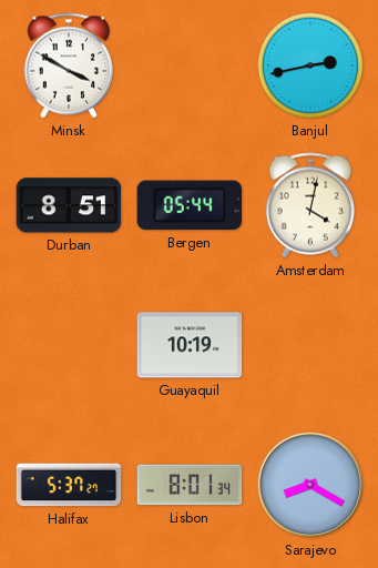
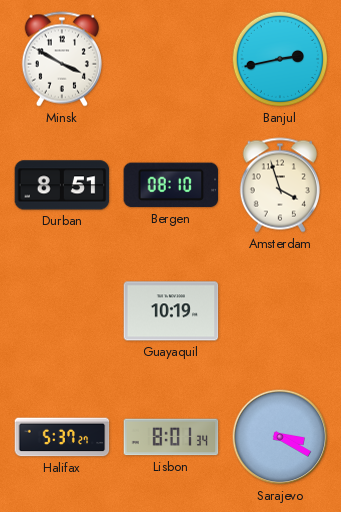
Bergen: 05:44 -> 08:10
Amsterdam: 4:02 -> 3:57
Sarajevo: 8:20 -> 3:20
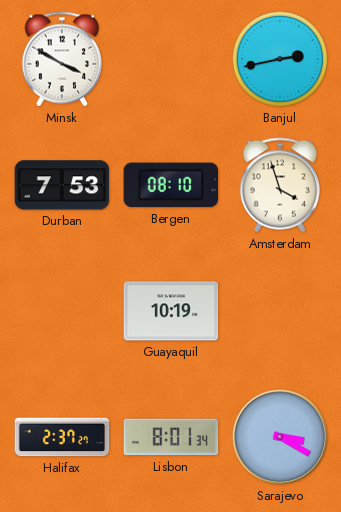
Durban: 8:51 -> 7:53
Halifax: 5:37 -> 2:37
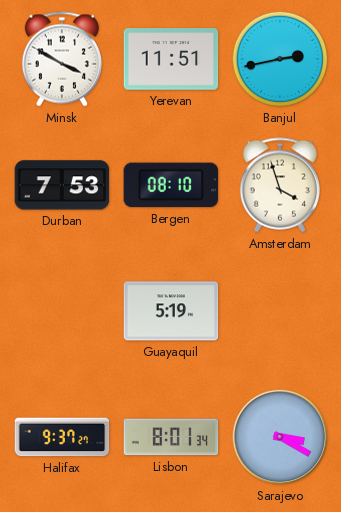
Yerevan: none -> 11:51
Guayaquil: 10:19 -> 5:19
Halifax: 2:37 -> 9:37
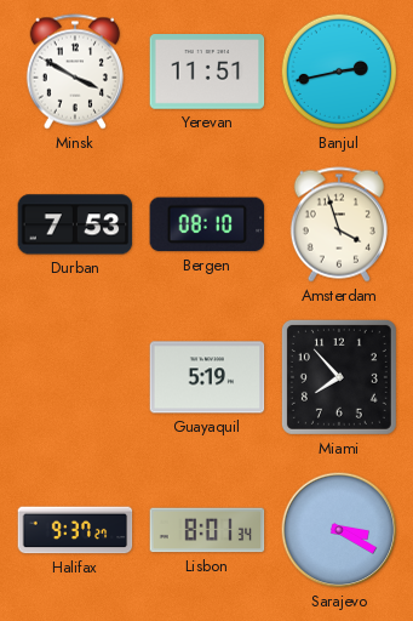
Miami: none -> 7:53
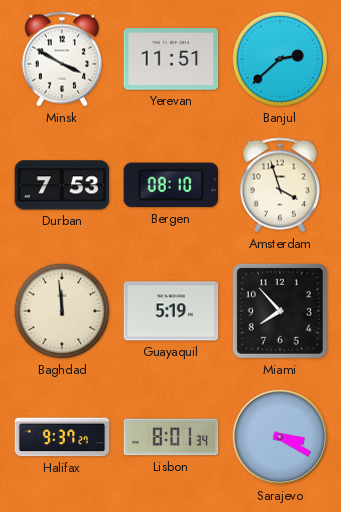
Banjul: 2:43 -> 2:38
Baghdad: none -> 11:59
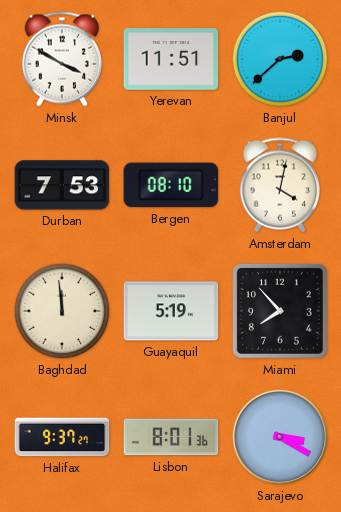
Amsterdam: 3:57 -> 4:02
Lisbon: 8:01:34 -> 8:01:36
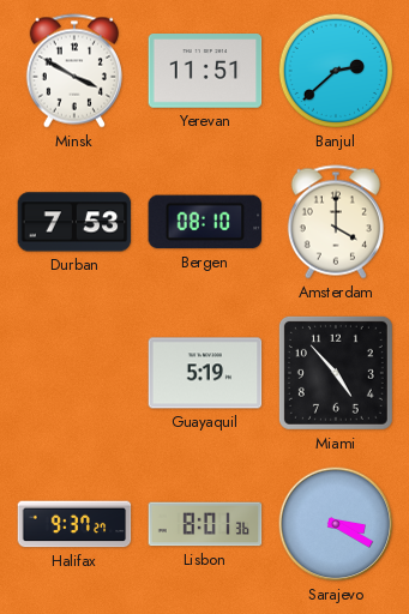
Amsterdam: 4:02 -> 4:00
Baghdad: 11:59 -> none
Miami: 7:53 -> 4:53
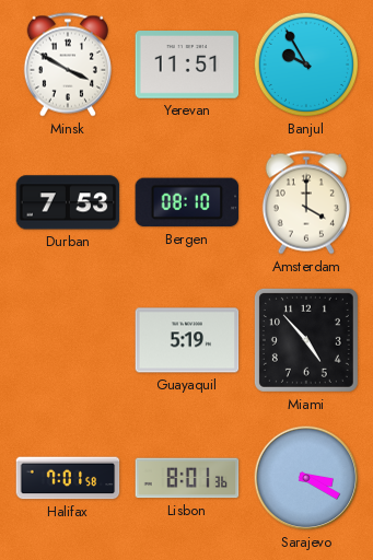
Banjul: 2:38 -> 9:55
Halifax: 9:37 -> 7:01
